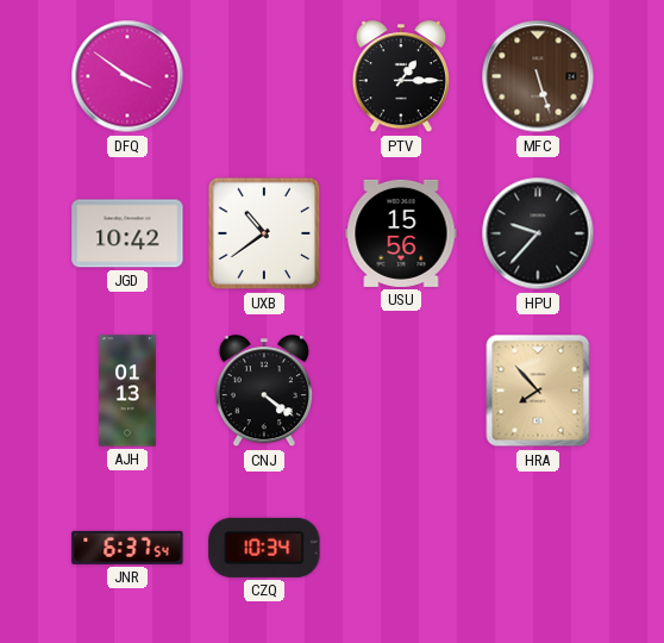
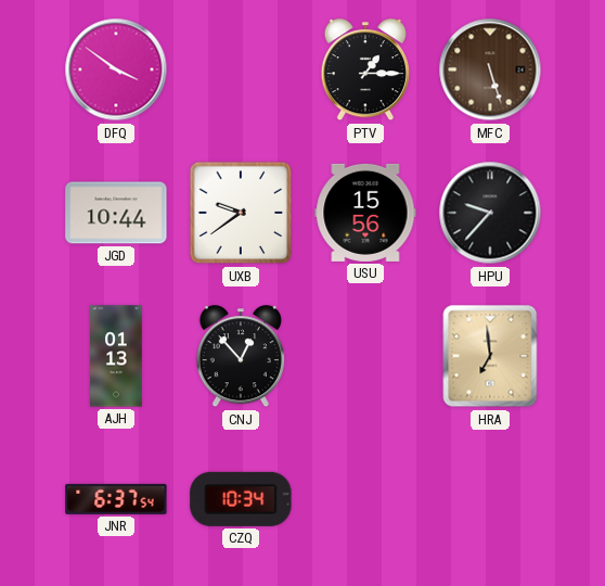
JGD: 10:42 -> 10:44
UXB: 10:39 -> 9:39
CNJ: 4:21 -> 12:53
HRA: 7:53 -> 6:59
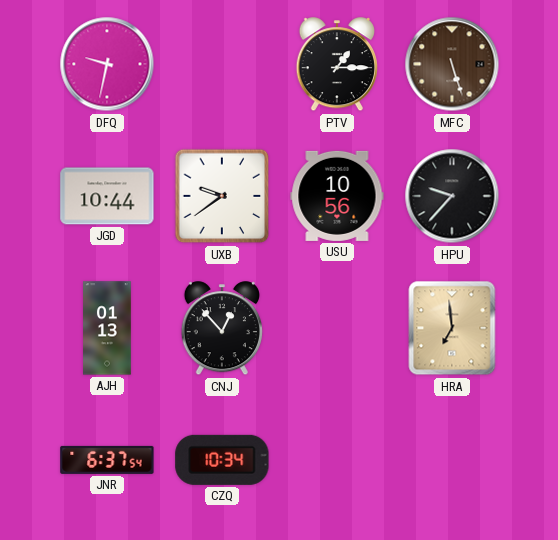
DFQ: 3:51 -> 9:32
USU: 15:56 -> 10:56
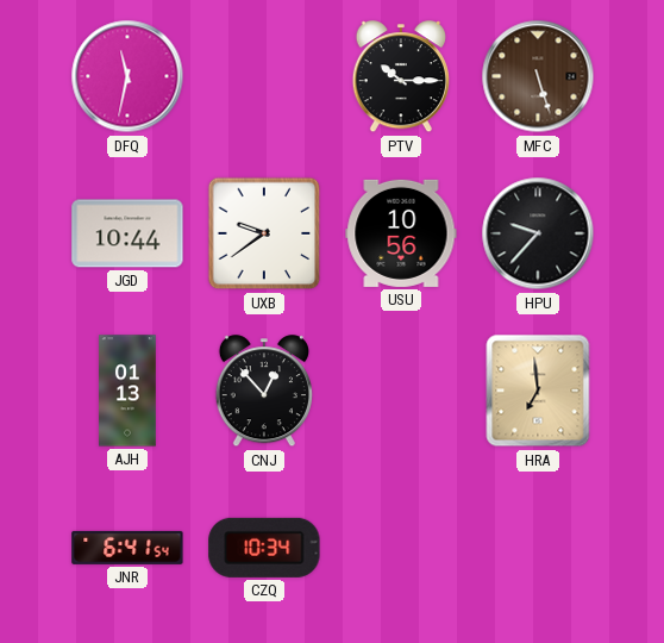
DFQ: 9:32 -> 11:32
PTV: 1:15 -> 10:15
JNR: 6:37 -> 6:41
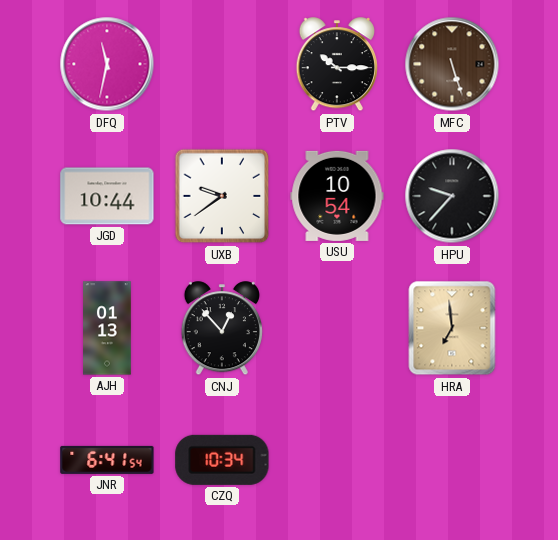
USU: 10:56 -> 10:54
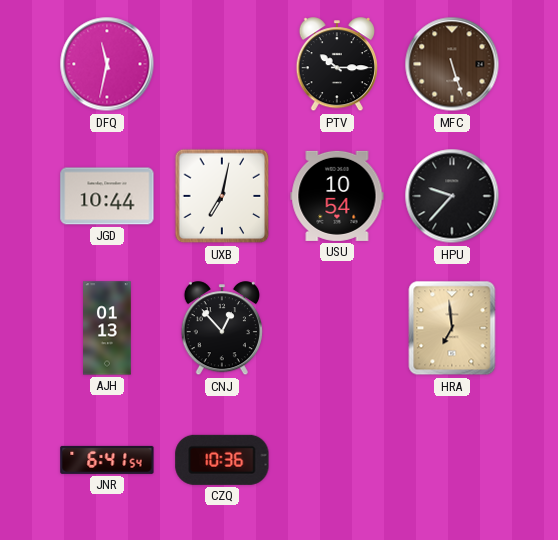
UXB: 9:39 -> 7:02
CZQ: 10:34 -> 10:36
